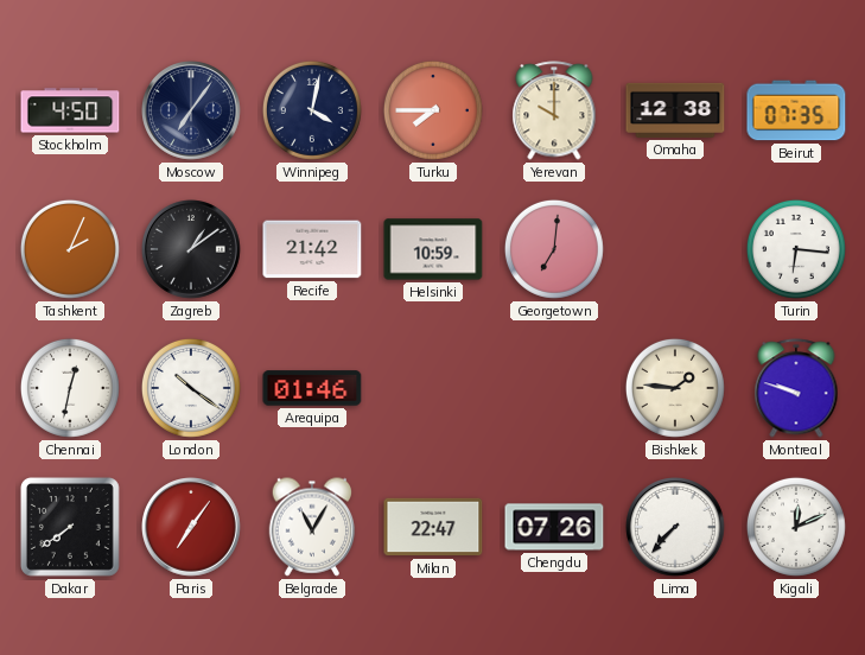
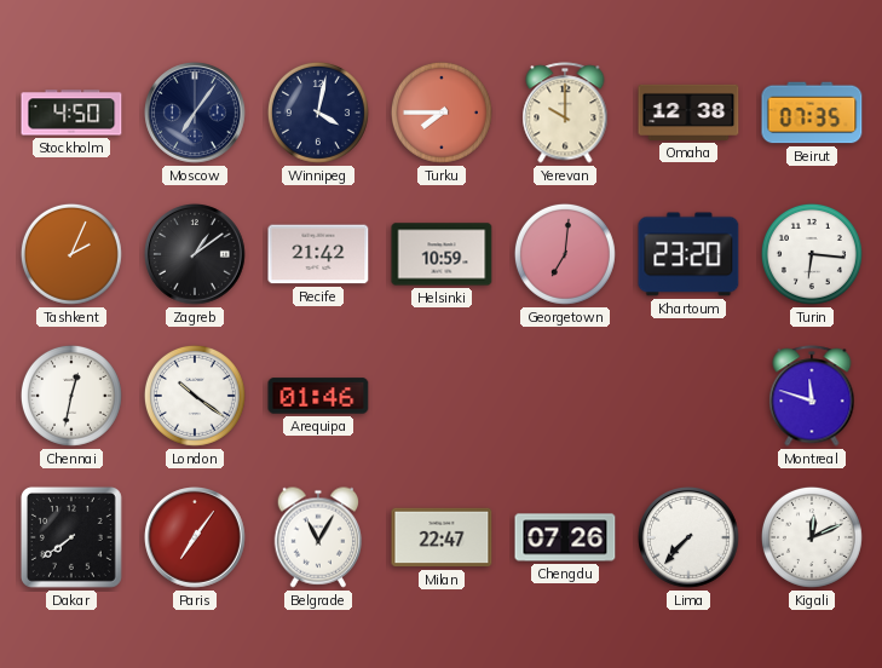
Khartoum: none -> 23:20
Bishkek: 1:46 -> none
Montreal: 9:48 -> 11:48
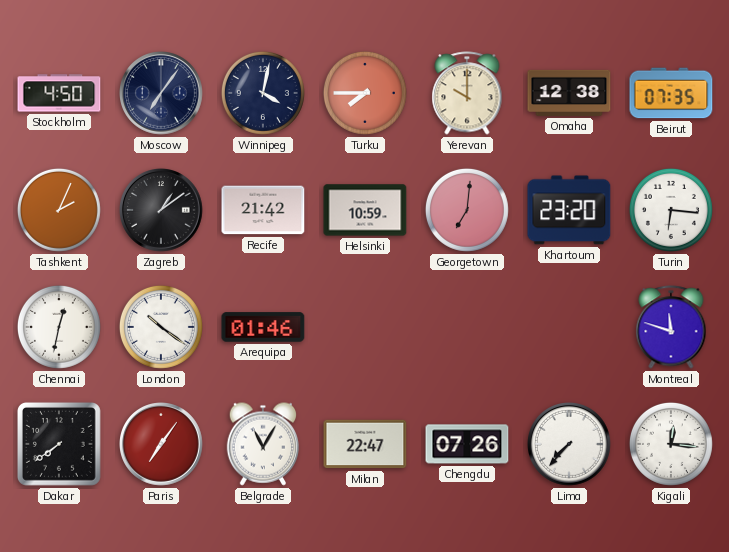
Kigali: 12:11 -> 12:16
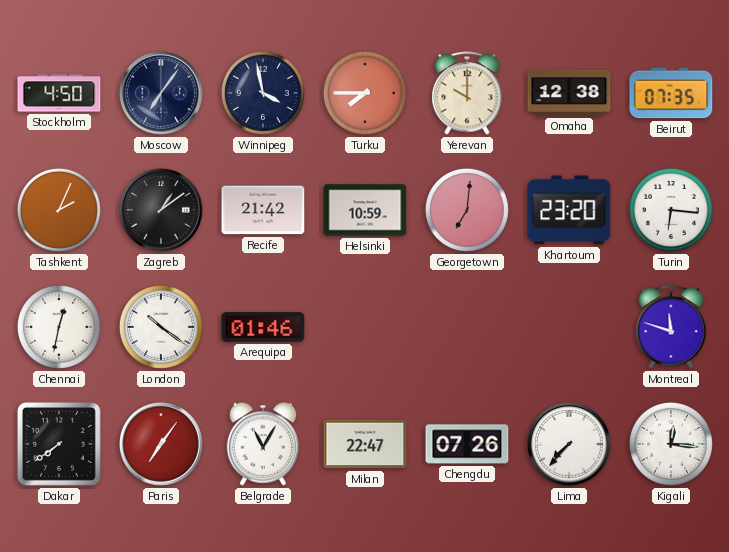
Winnipeg: 4:02 -> 3:58
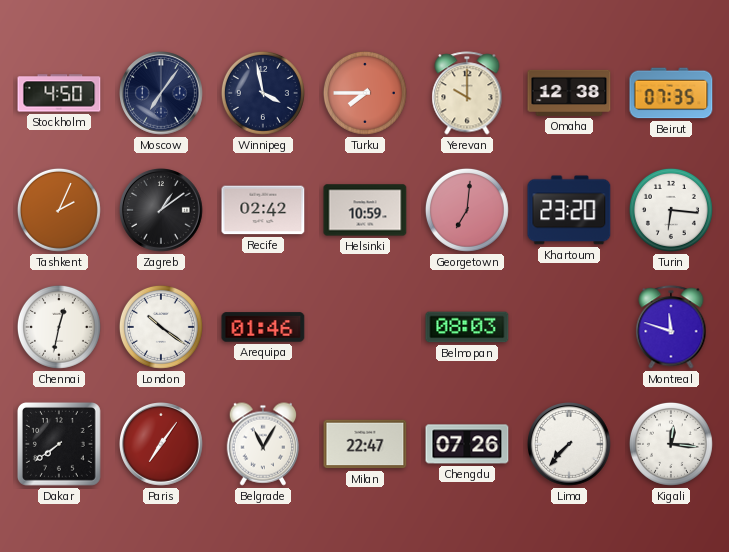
Recife: 21:42 -> 02:42
Belmopan: none -> 08:03
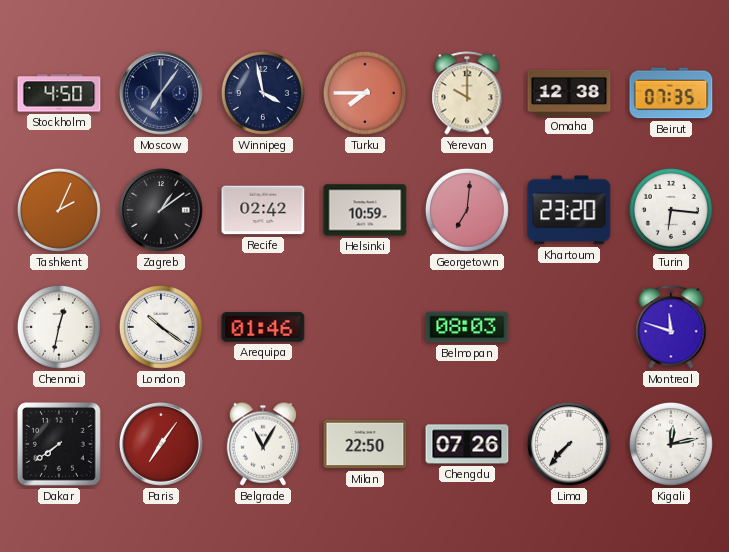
Milan: 22:47 -> 22:50
Kigali: 12:16 -> 12:13
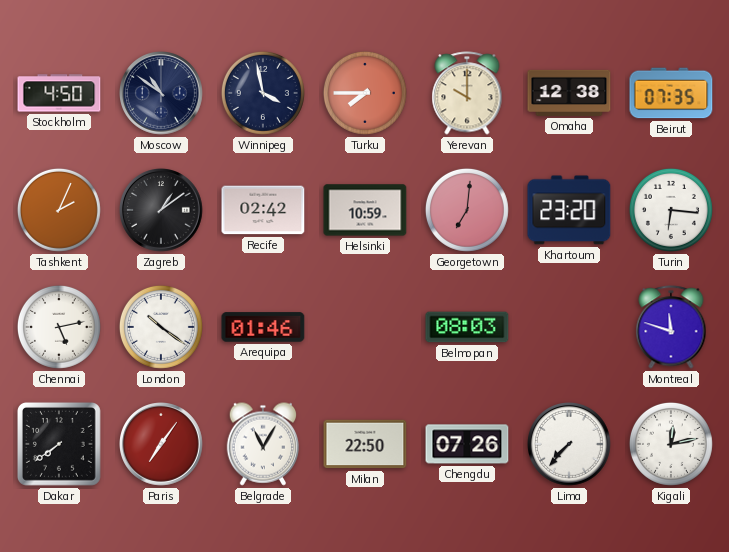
Moscow: 7:06 -> 10:51
Chennai: 12:32 -> 5:13
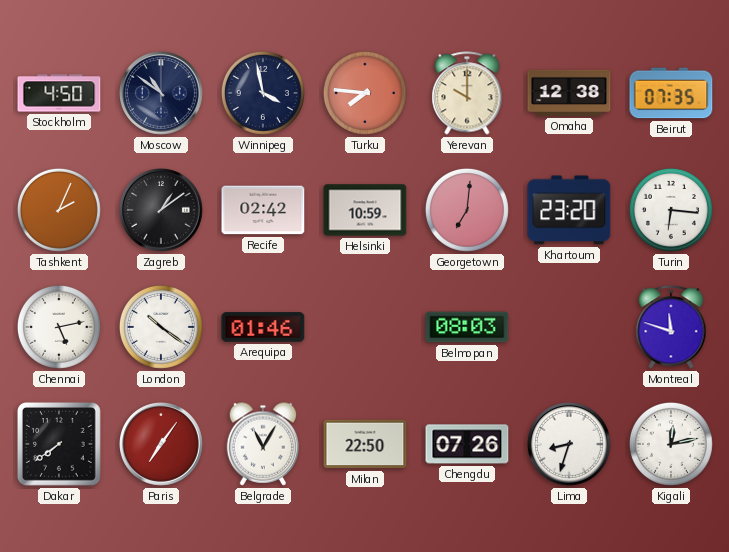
Turku: 7:45 -> 7:46
Lima: 7:37 -> 8:33
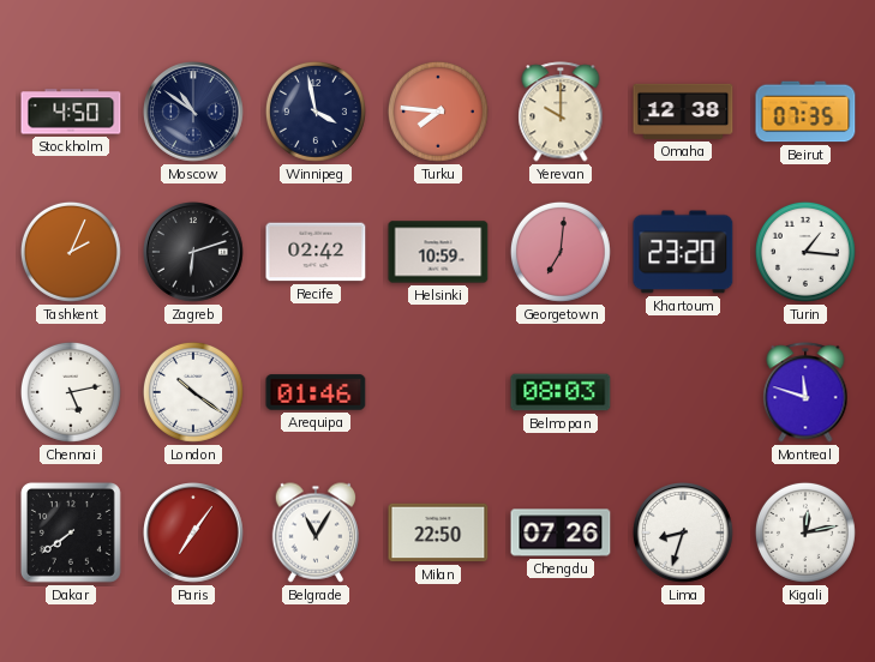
Zagreb: 1:09 -> 6:12
Turin: 6:16 -> 1:16
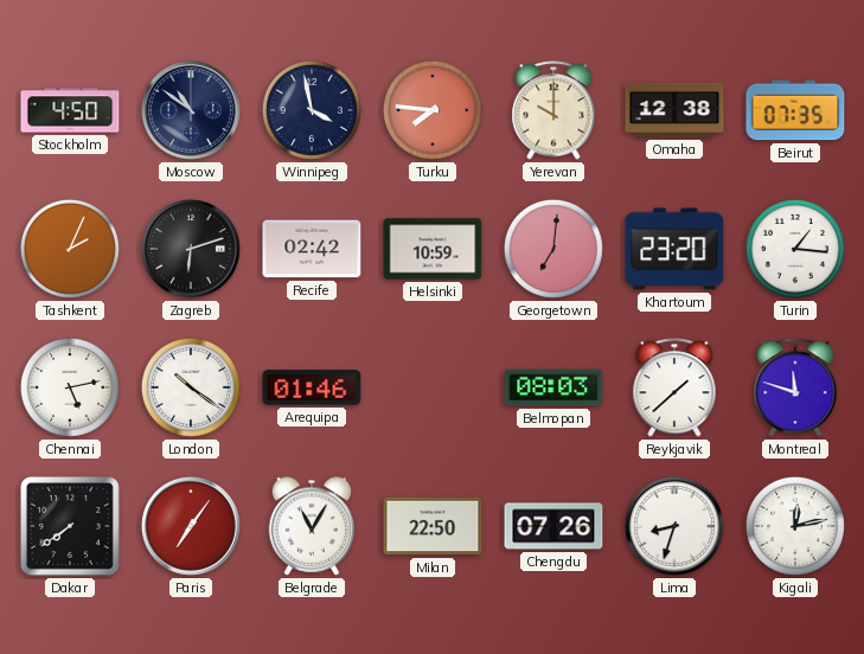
Reykjavik: none -> 1:38
